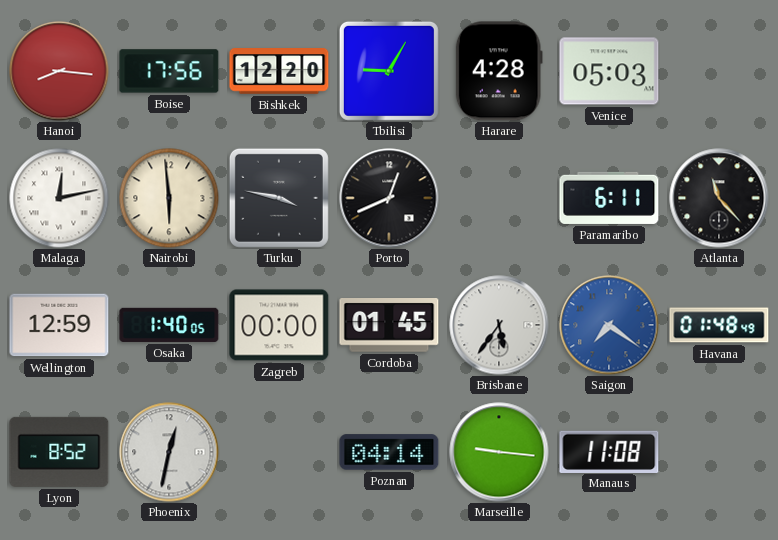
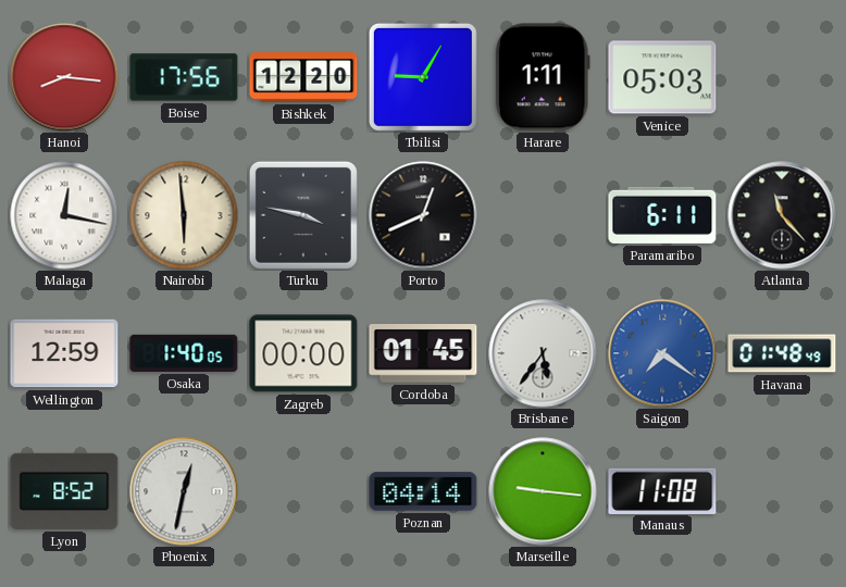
Harare: 4:28 -> 1:11
Malaga: 12:13 -> 12:17
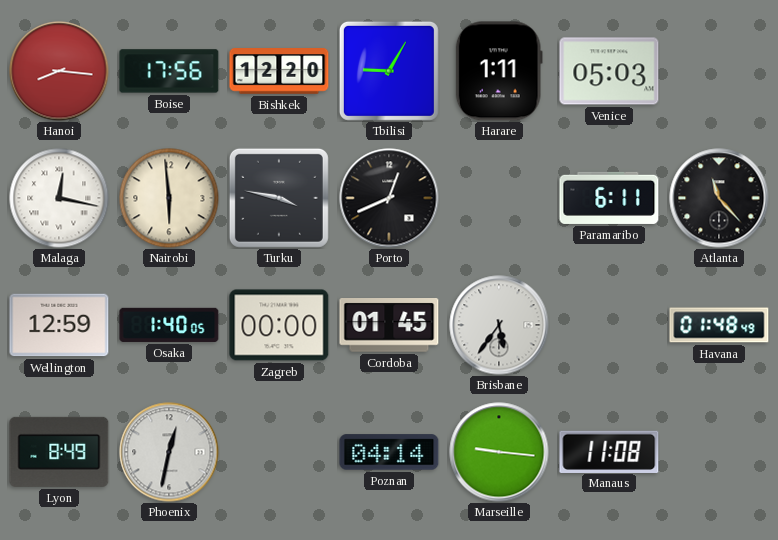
Saigon: 7:21 -> none
Lyon: 8:52 -> 8:49
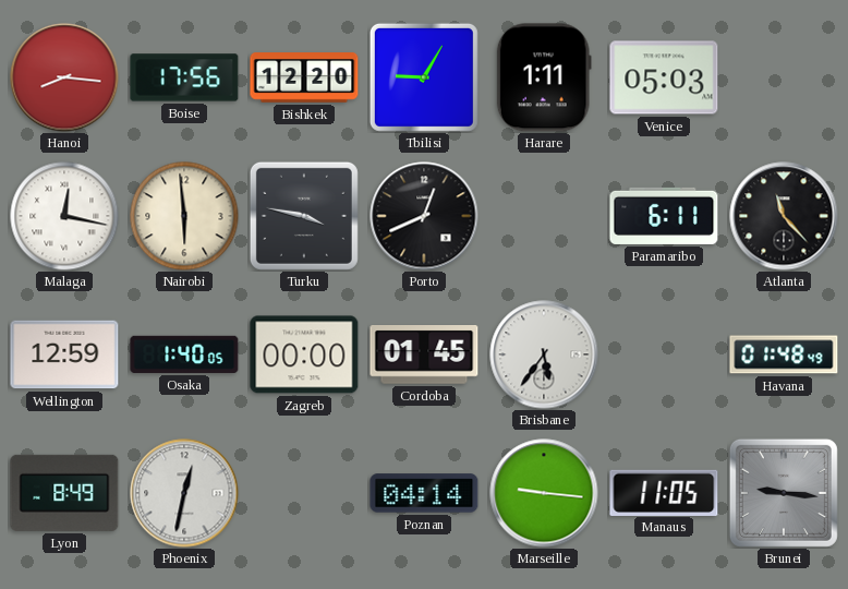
Manaus: 11:08 -> 11:05
Brunei: none -> 9:16
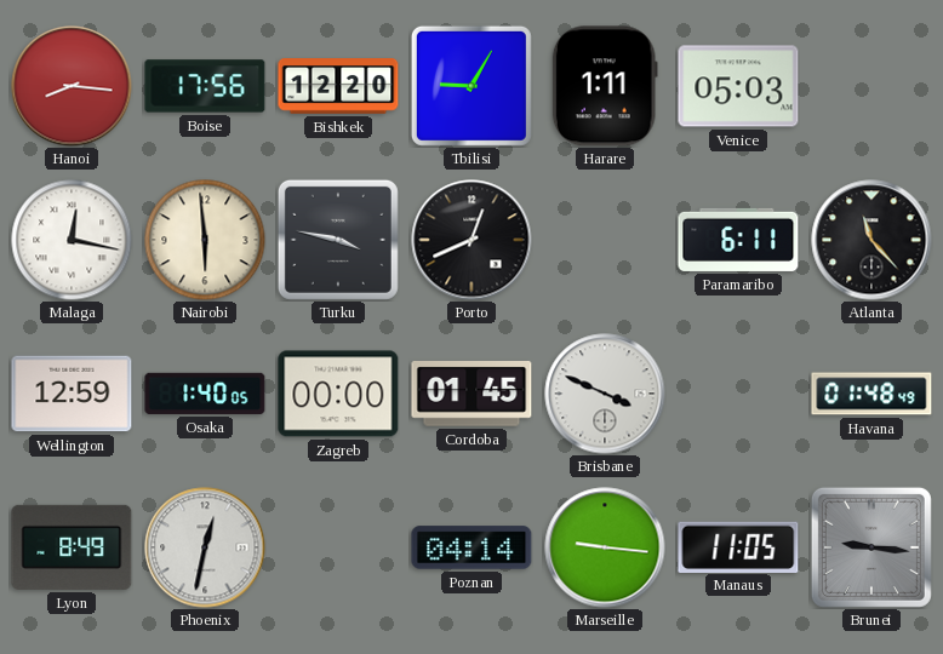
Brisbane: 5:36 -> 3:49
